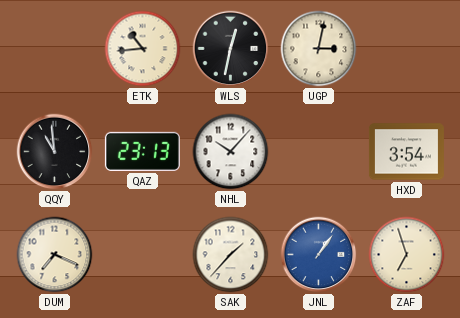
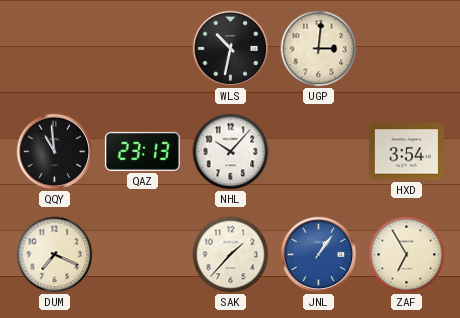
ETK: 10:44 -> none
WLS: 12:32 -> 10:32
UGP: 3:02 -> 3:01
ZAF: 6:57 -> 6:55
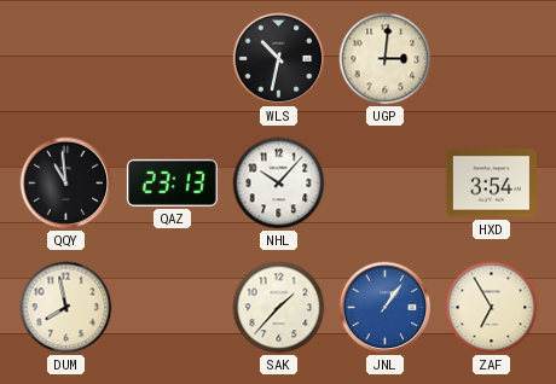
DUM: 7:19 -> 7:58
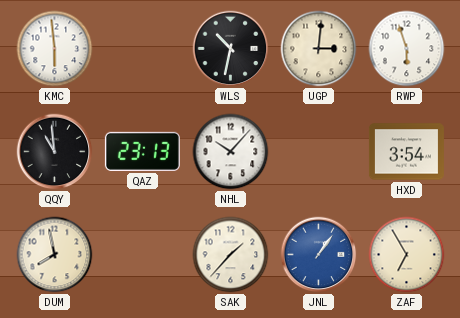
KMC: none -> 5:59
RWP: none -> 5:57
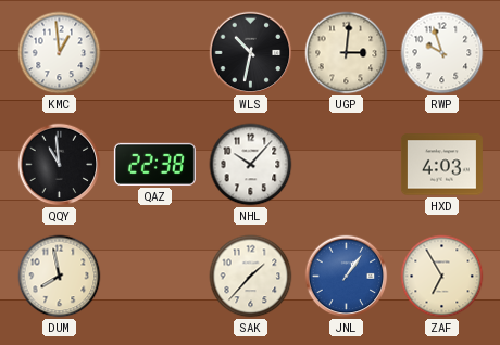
KMC: 5:59 -> 12:59
RWP: 5:57 -> 9:57
QAZ: 23:13 -> 22:38
HXD: 3:54 -> 4:03
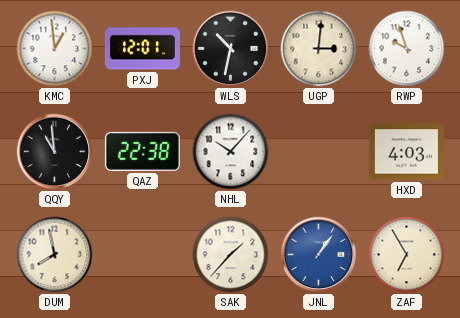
PXJ: none -> 12:01
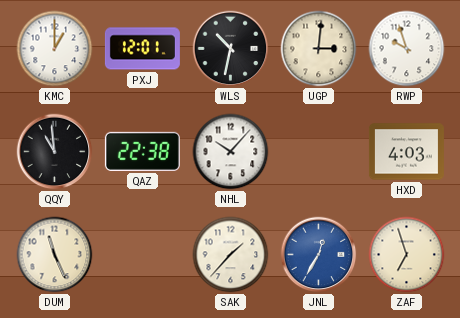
KMC: 12:59 -> 1:00
DUM: 7:58 -> 11:26
JNL: 1:06 -> 12:35
ZAF: 6:55 -> 6:57
